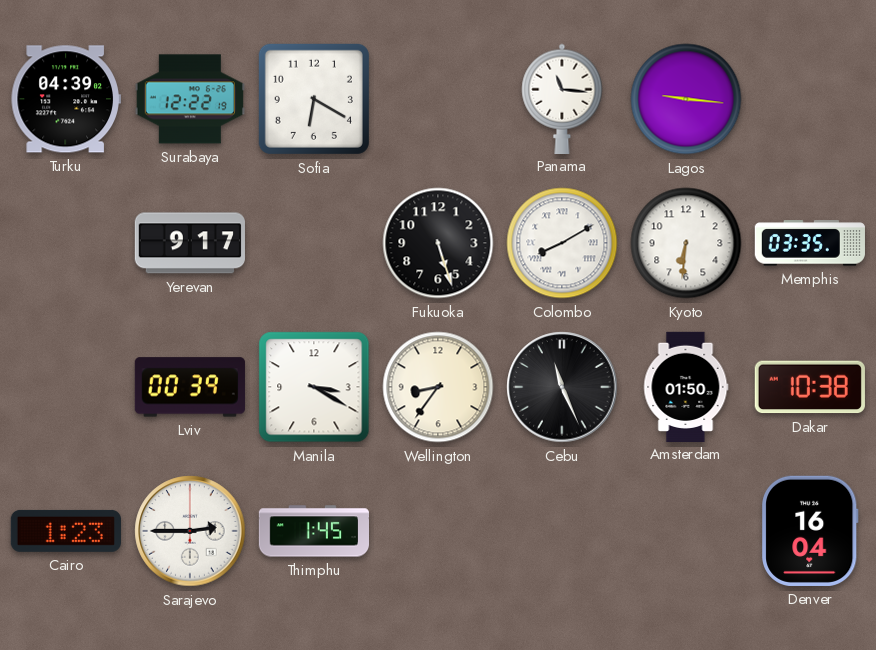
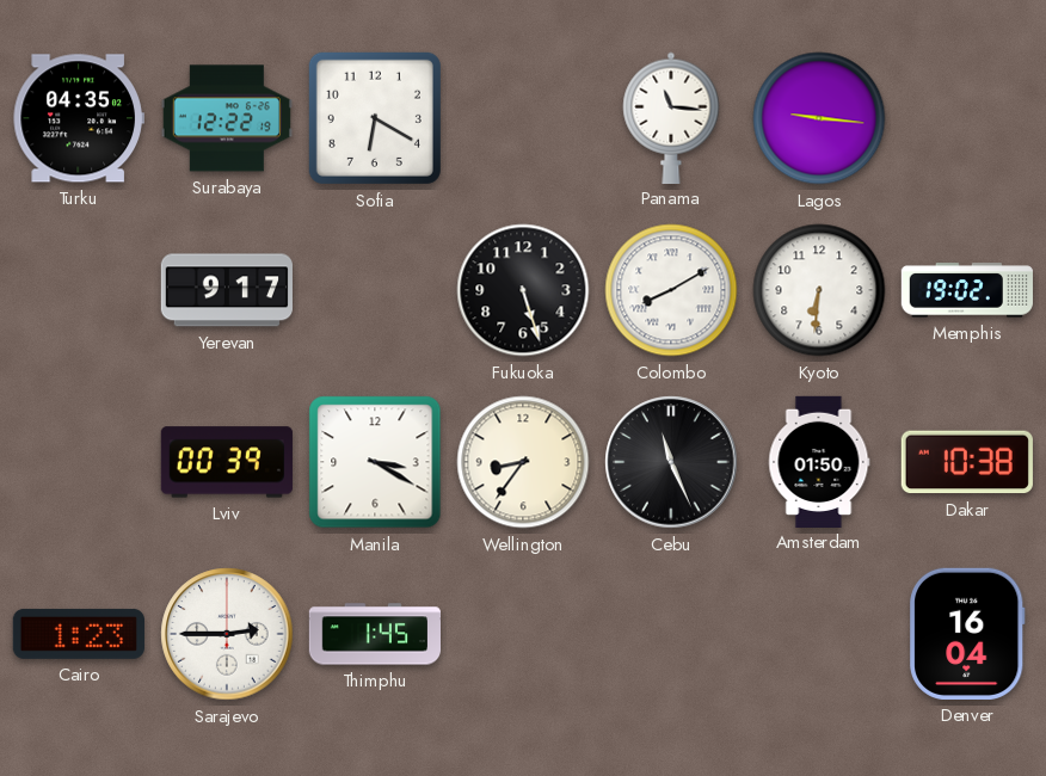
Turku: 04:39 -> 04:35
Memphis: 03:35 -> 19:02
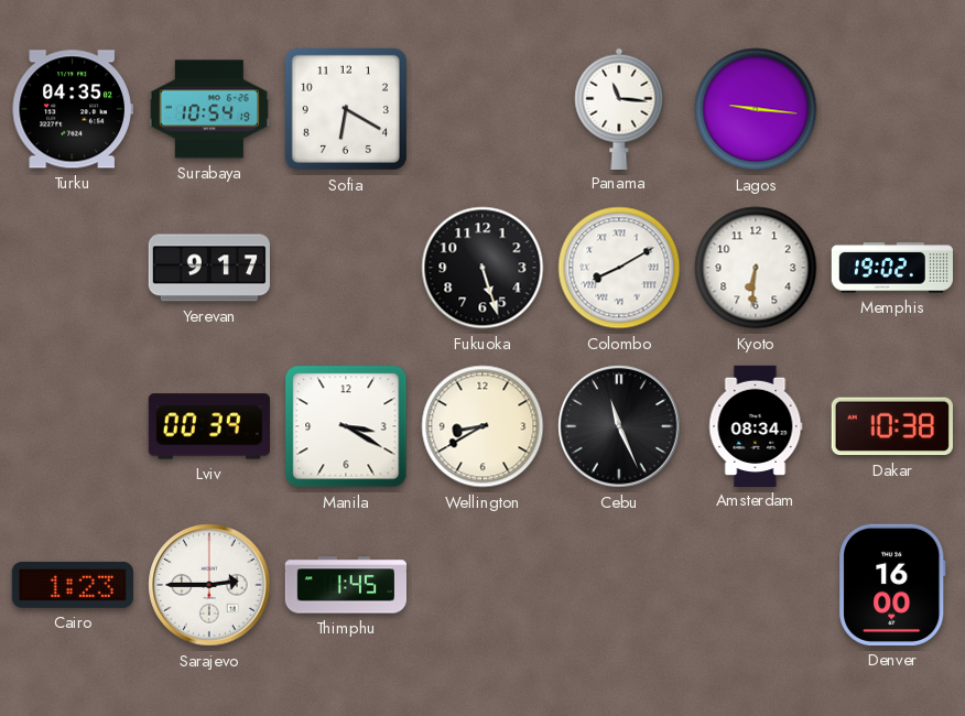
Surabaya: 12:22 -> 10:54
Wellington: 8:36 -> 8:40
Amsterdam: 01:50 -> 08:34
Denver: 16:04 -> 16:00
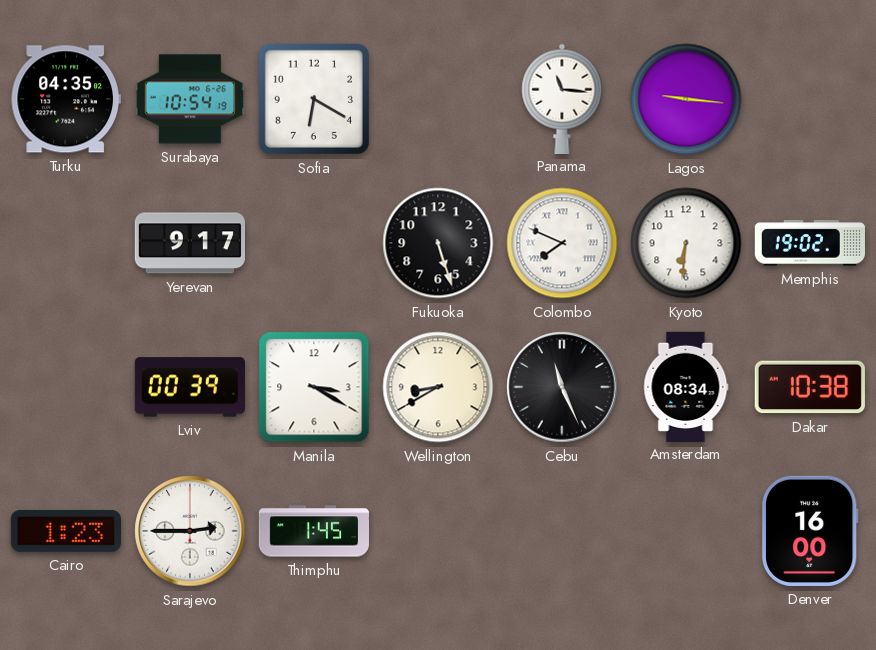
Colombo: 8:10 -> 7:49
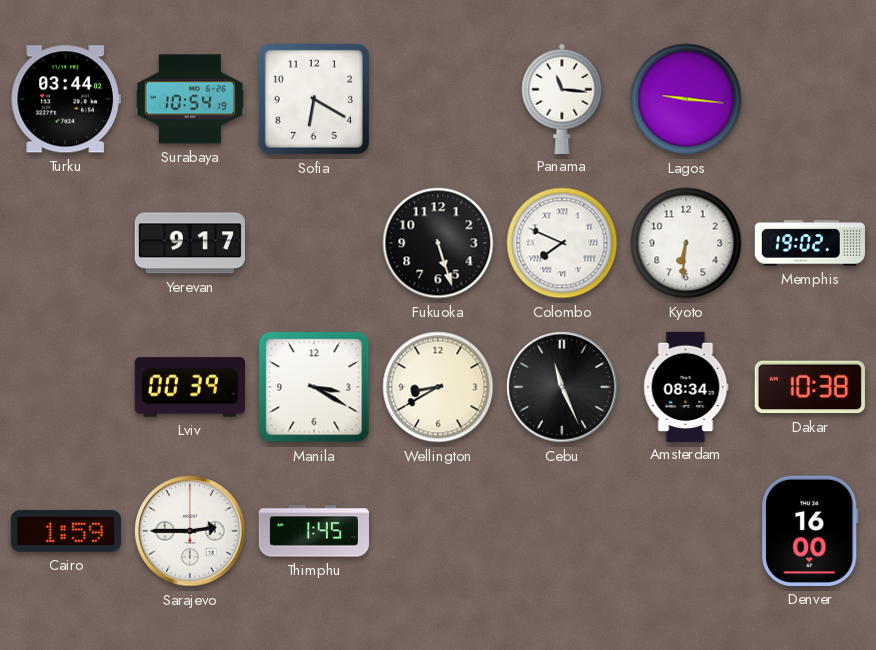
Turku: 04:35 -> 03:44
Cairo: 1:23 -> 1:59
